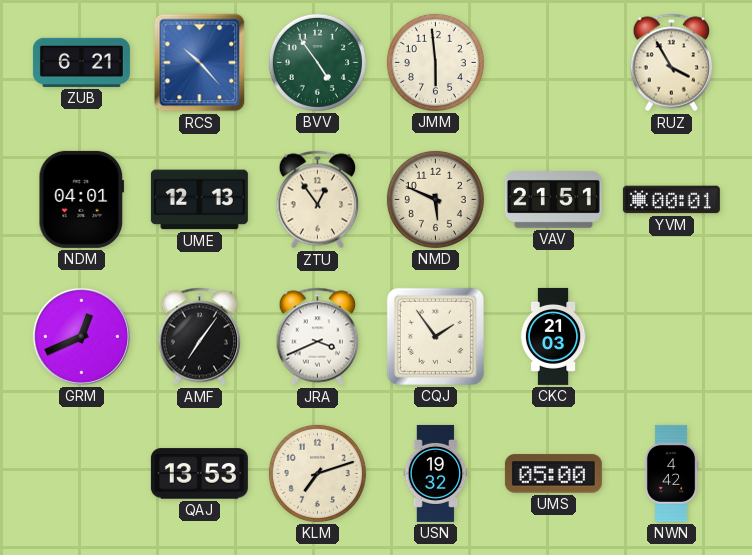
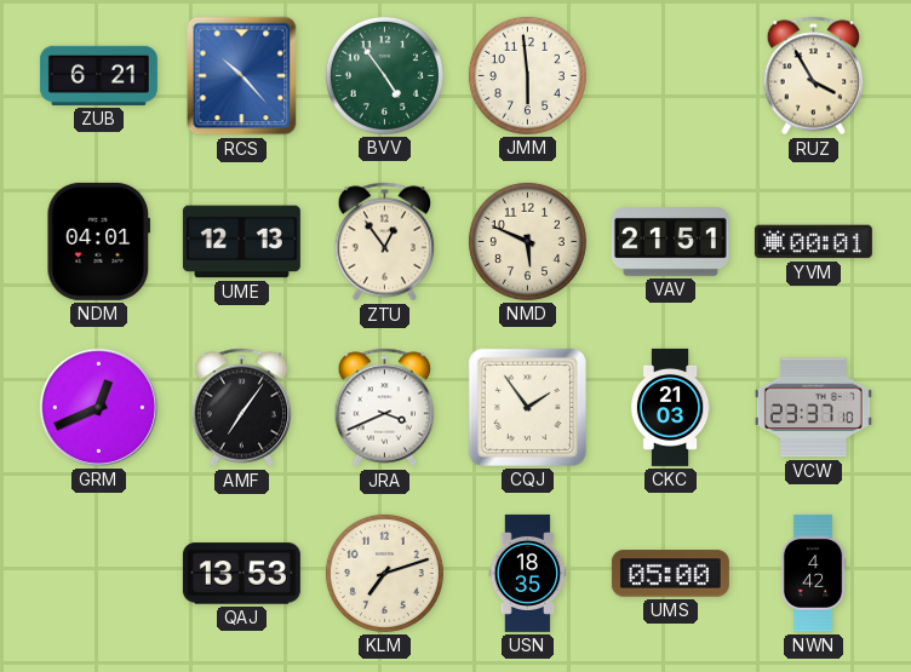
VCW: none -> 23:37
USN: 19:32 -> 18:35
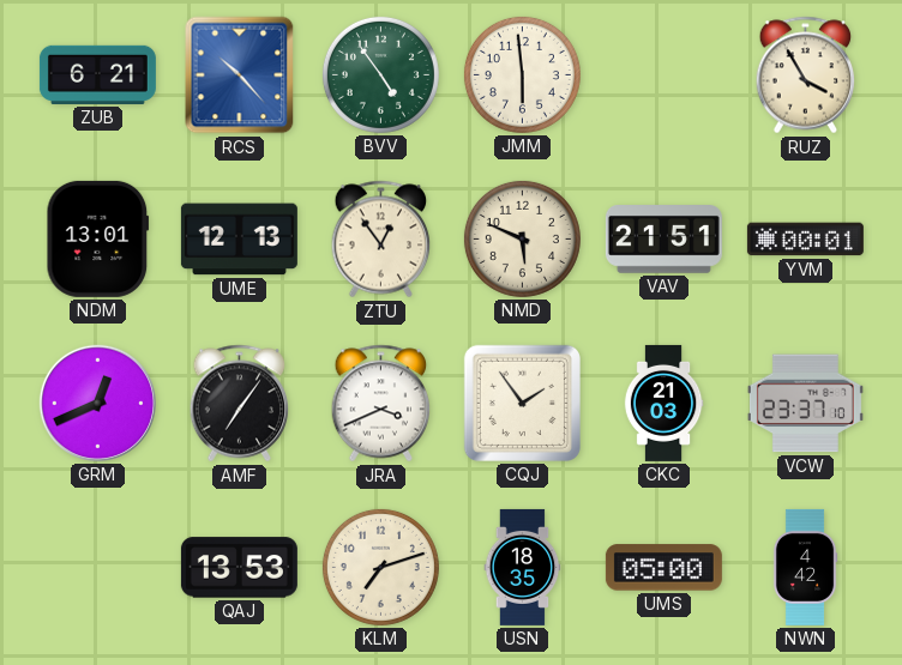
NDM: 04:01 -> 13:01
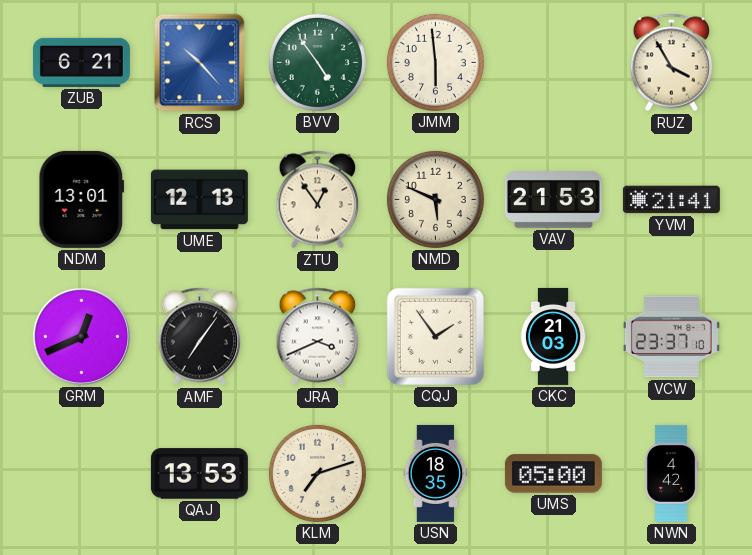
VAV: 21:51 -> 21:53
YVM: 00:01 -> 21:41
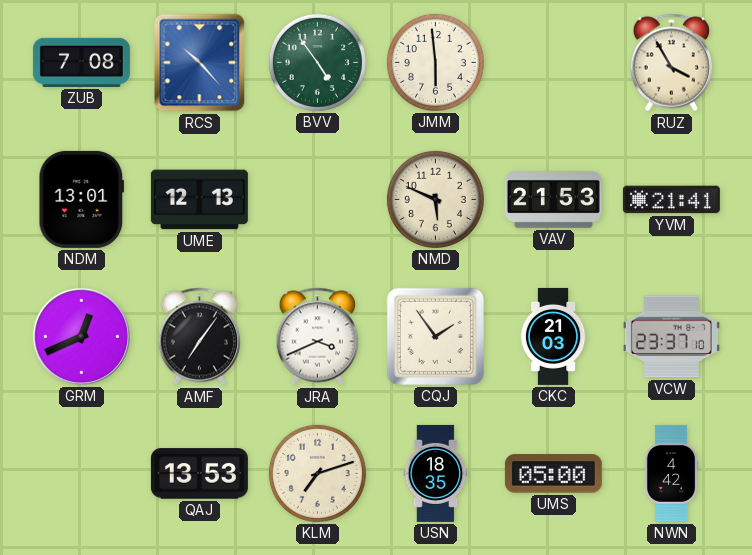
ZUB: 6:21 -> 7:08
ZTU: 12:54 -> none
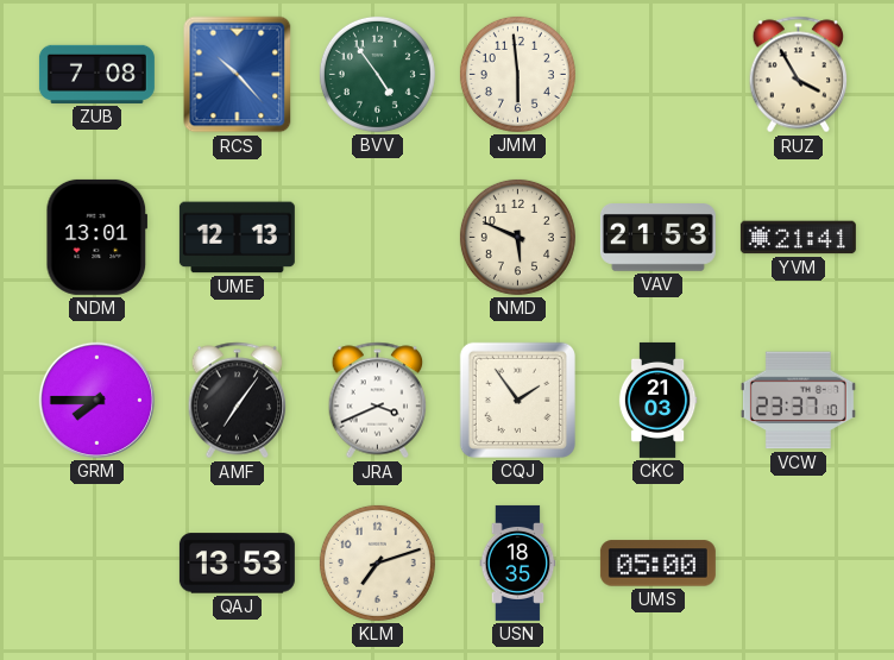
GRM: 12:41 -> 7:45
NWN: 4:42 -> none
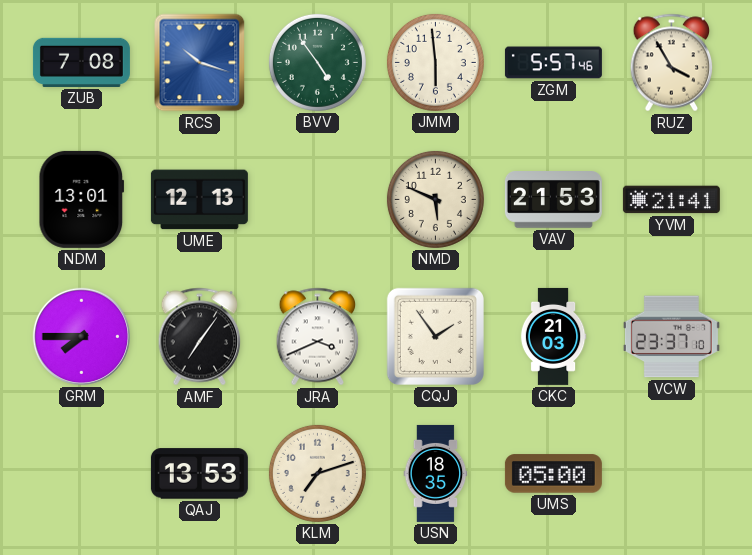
RCS: 10:23 -> 10:18
ZGM: none -> 5:57
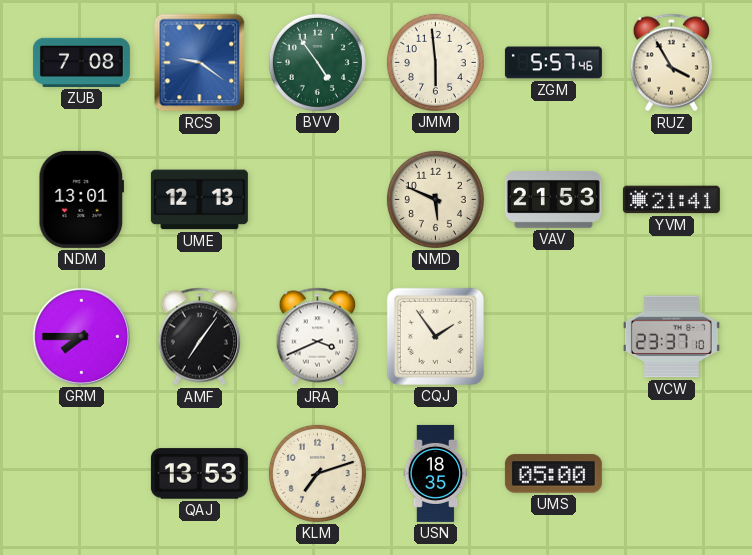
RCS: 10:18 -> 9:21
CKC: 21:03 -> none
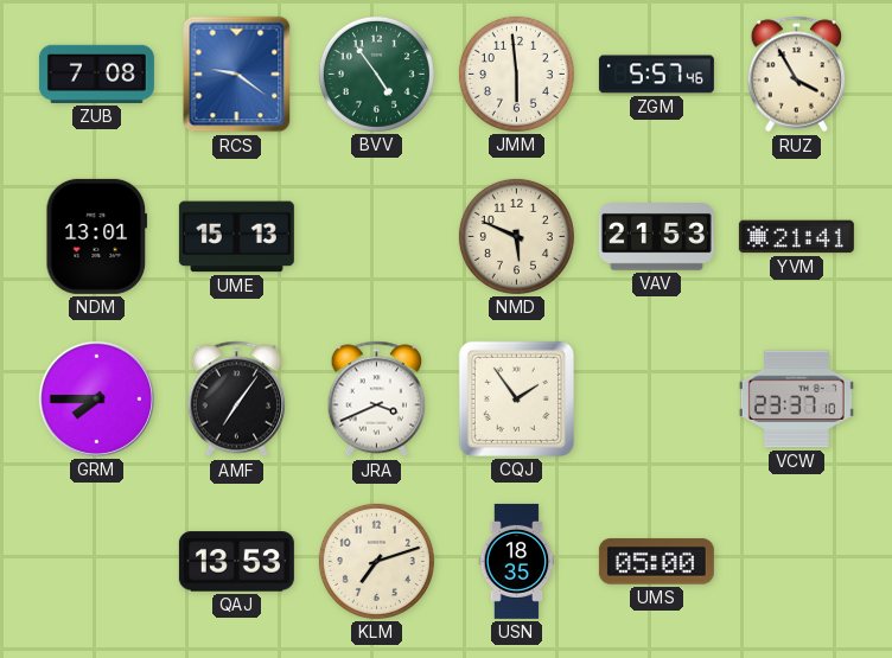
UME: 12:13 -> 15:13
